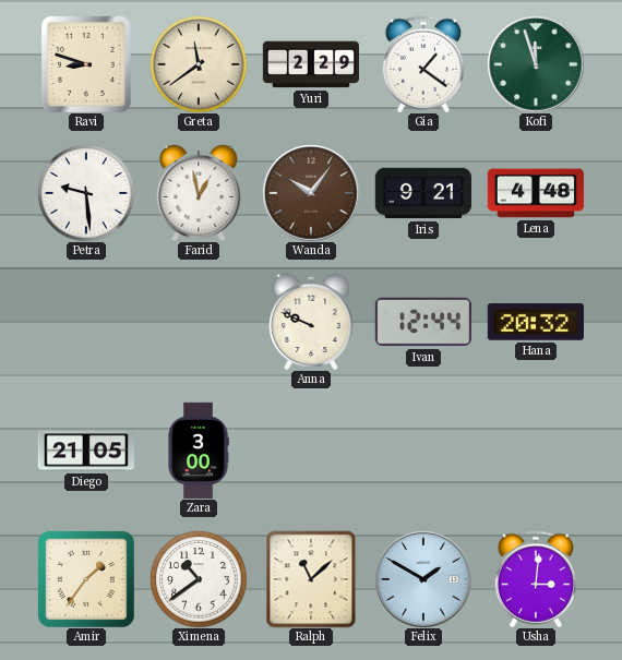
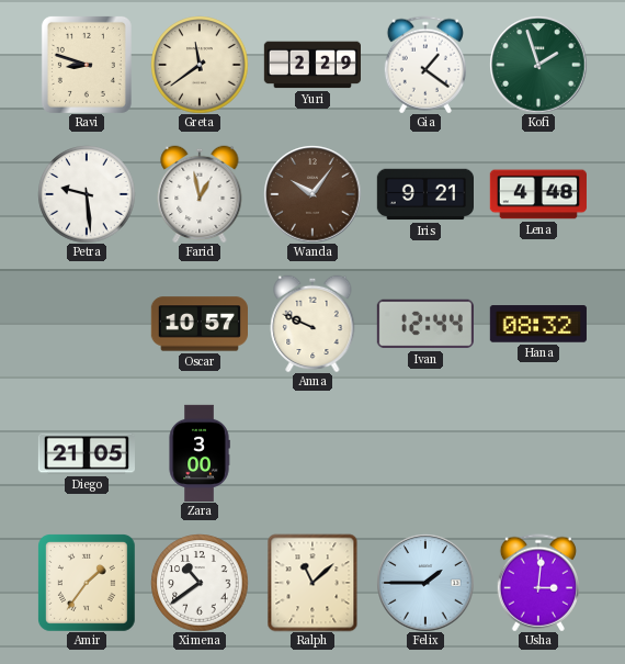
Kofi: 11:57 -> 1:57
Oscar: none -> 10:57
Hana: 20:32 -> 08:32
Felix: 1:50 -> 1:45
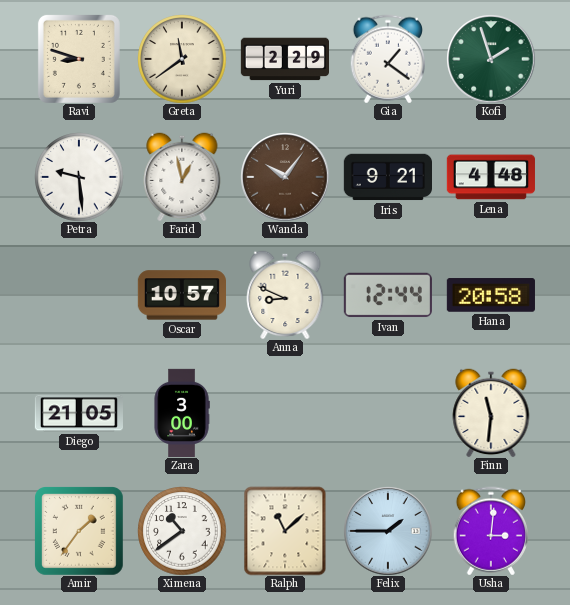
Anna: 9:49 -> 8:49
Hana: 08:32 -> 20:58
Finn: none -> 11:31
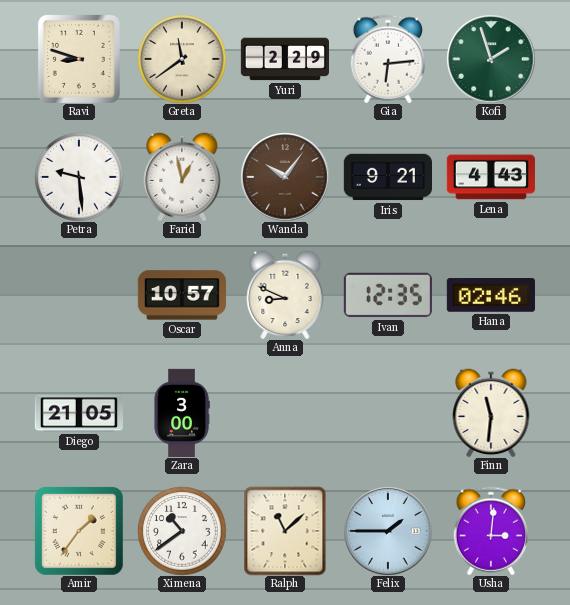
Gia: 1:21 -> 6:14
Lena: 4:48 -> 4:43
Ivan: 12:44 -> 12:35
Hana: 20:58 -> 02:46
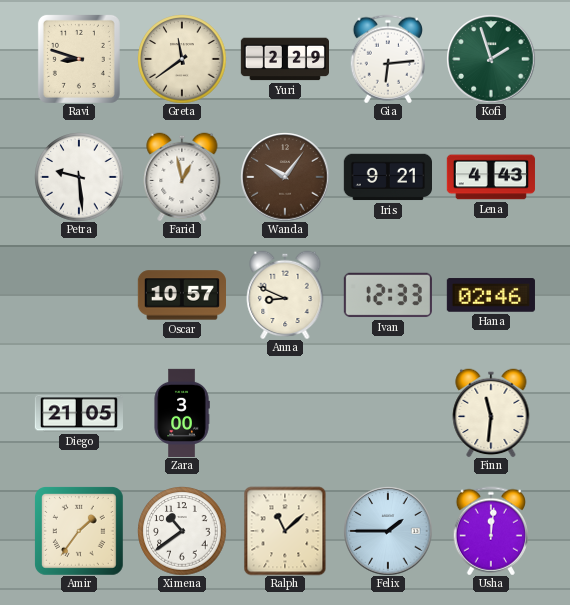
Ivan: 12:35 -> 12:33
Usha: 3:01 -> 12:01
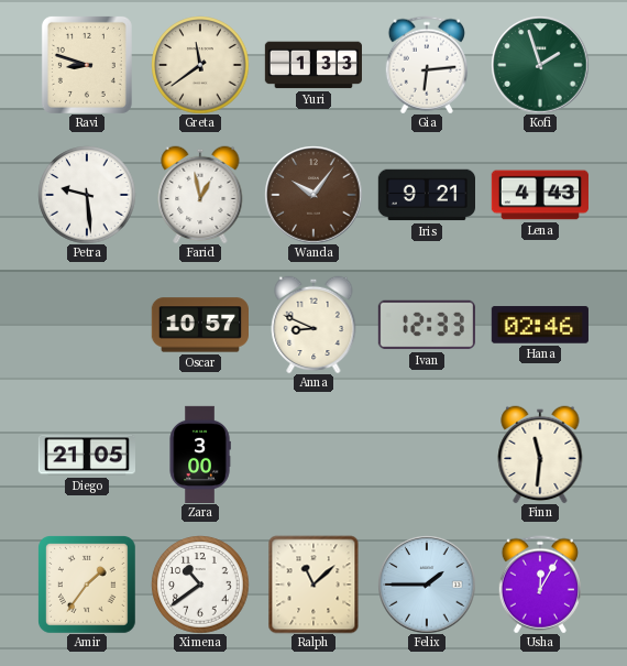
Yuri: 2:29 -> 1:33
Usha: 12:01 -> 12:05
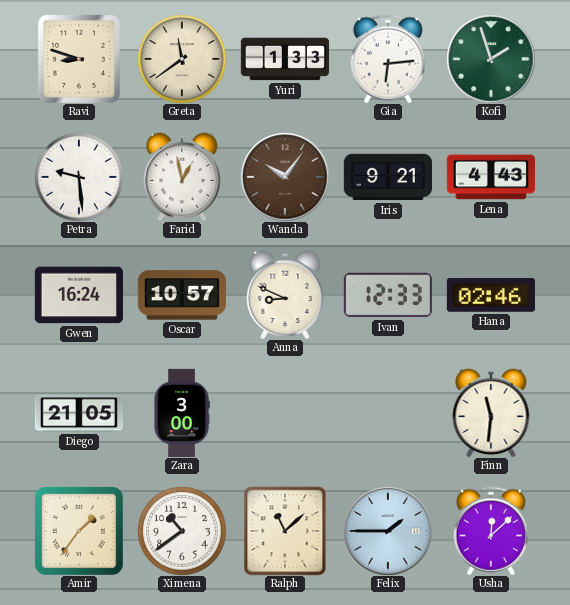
Gwen: none -> 16:24
Usha: 12:05 -> 12:08
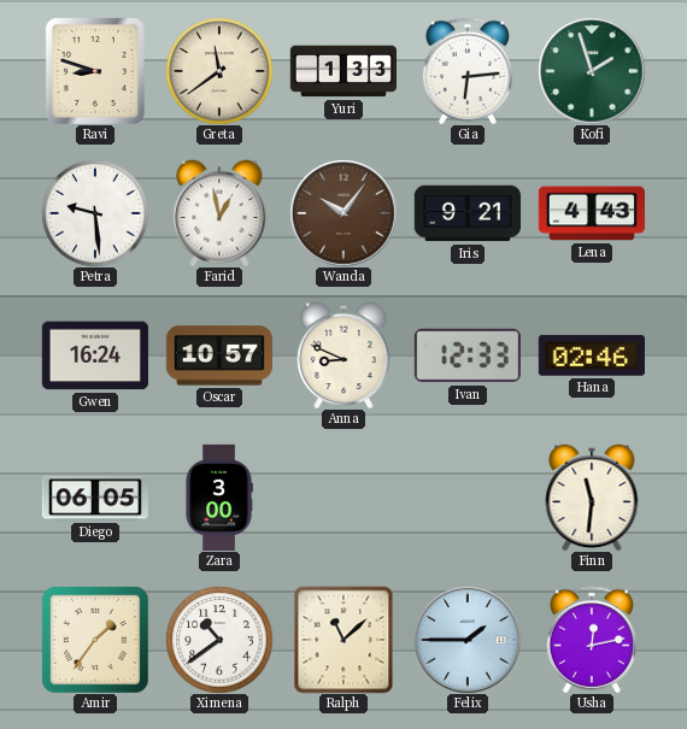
Diego: 21:05 -> 06:05
Usha: 12:08 -> 12:13
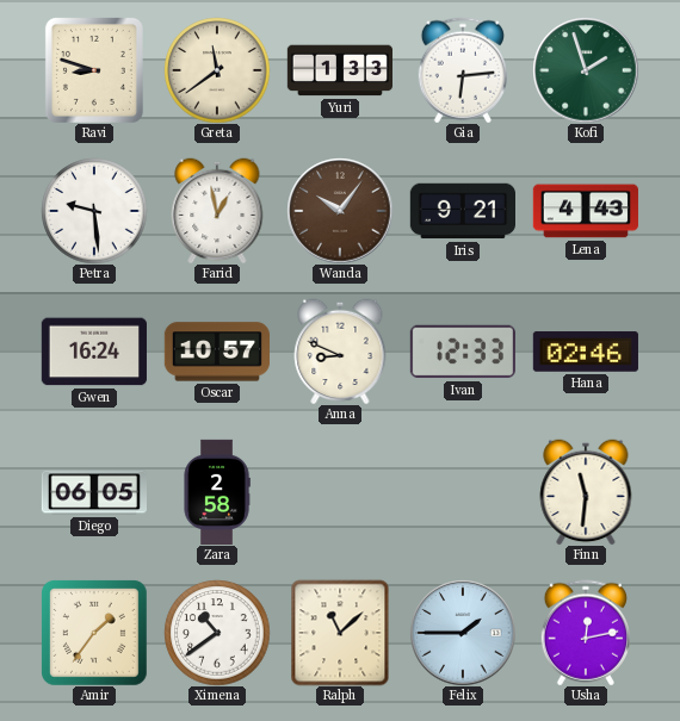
Zara: 3:00 -> 2:58
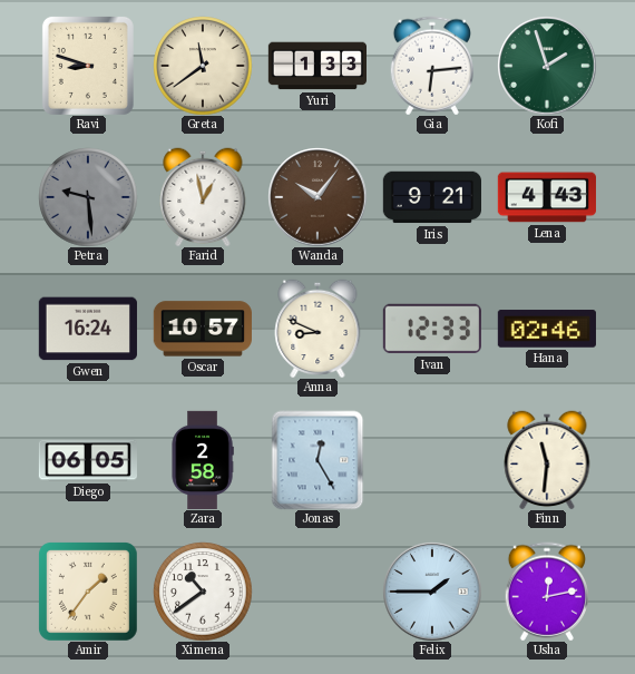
Petra dial: white -> grey
Jonas: none -> 12:25
Ralph: 11:08 -> none
